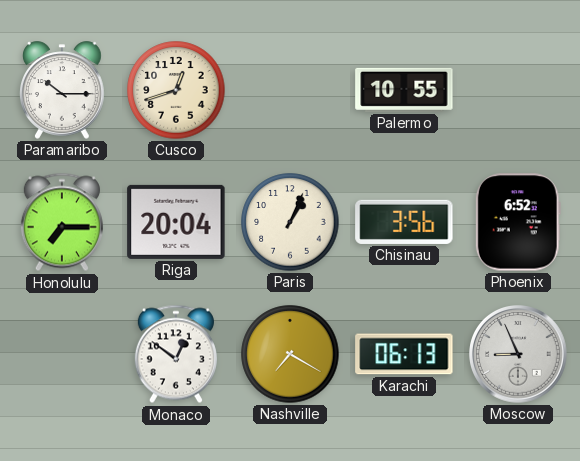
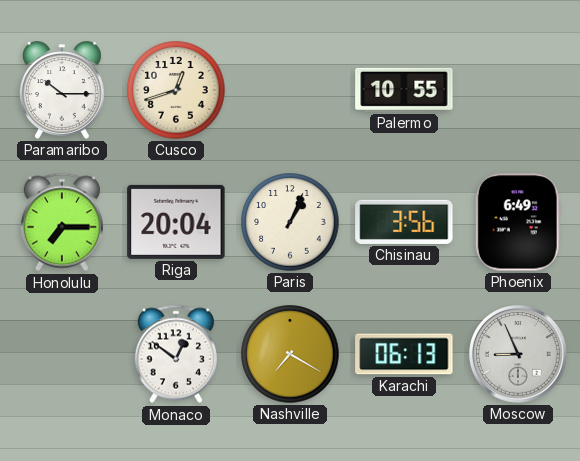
Phoenix: 6:52 -> 6:49
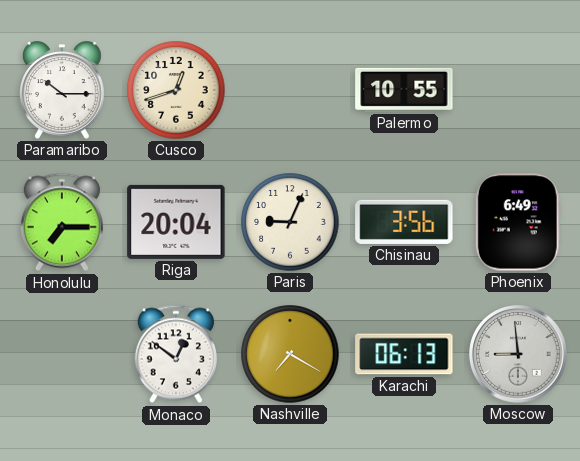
Paris: 1:04 -> 9:04
Moscow: 8:56 -> 8:59
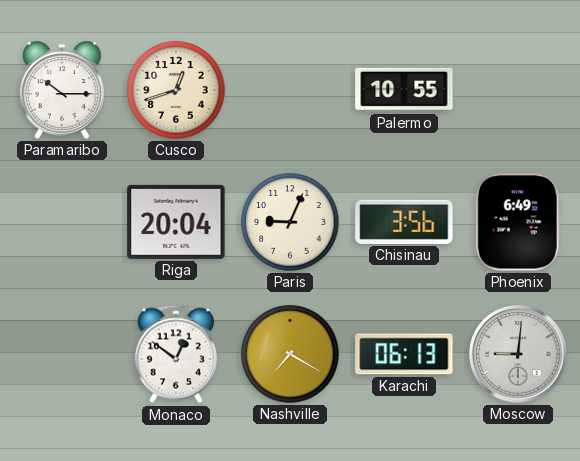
Honolulu: 7:15 -> none
Moscow: 8:59 -> 9:01
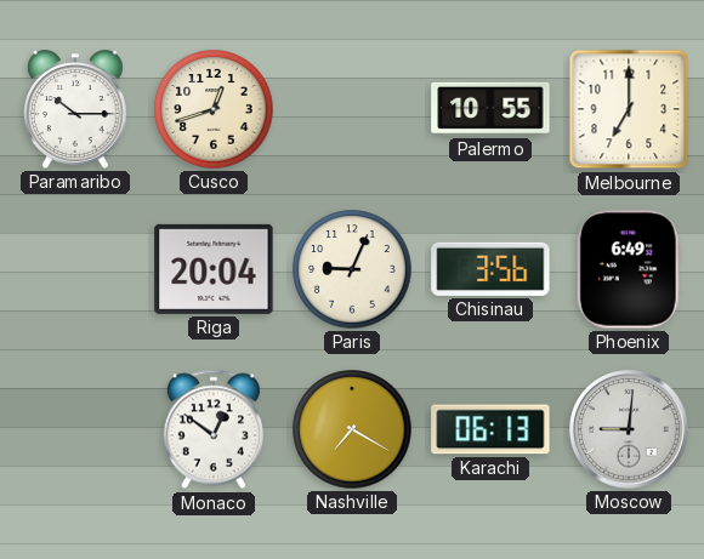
Melbourne: none -> 7:00
